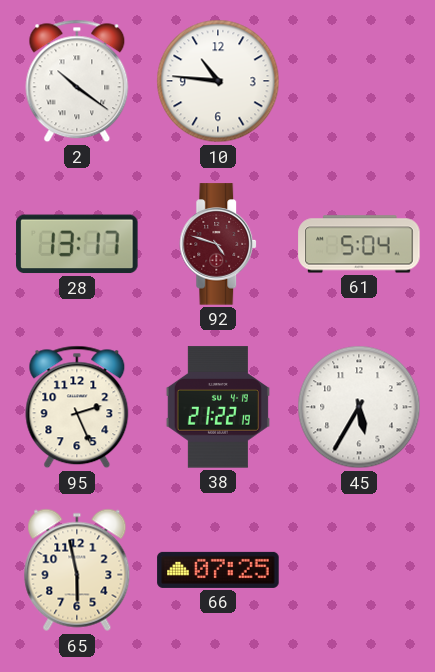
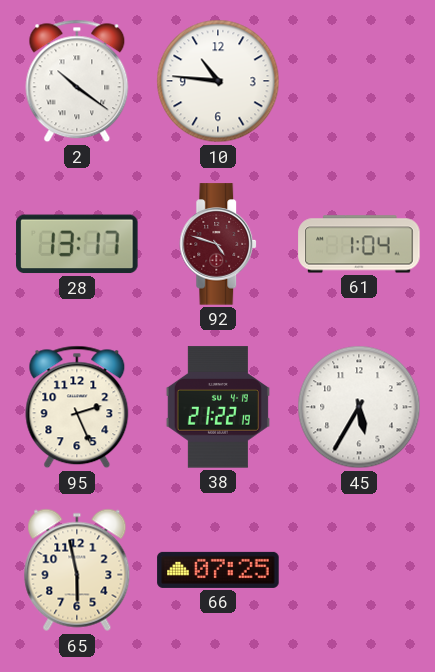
61: 5:04 -> 1:04
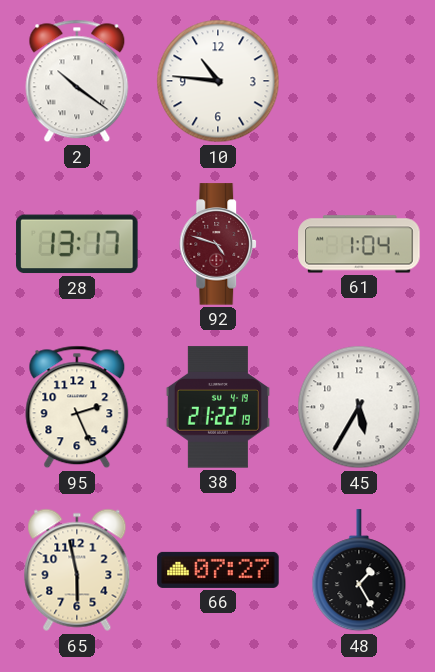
66: 07:25 -> 07:27
48: none -> 1:25
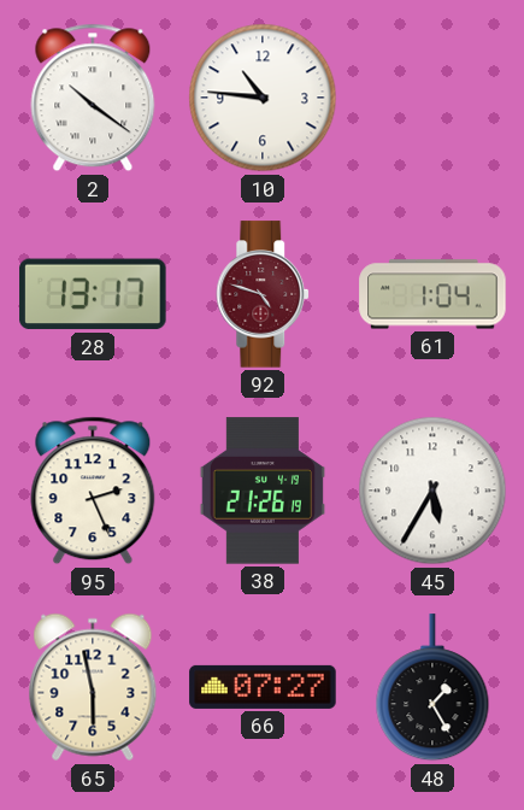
38: 21:22 -> 21:26
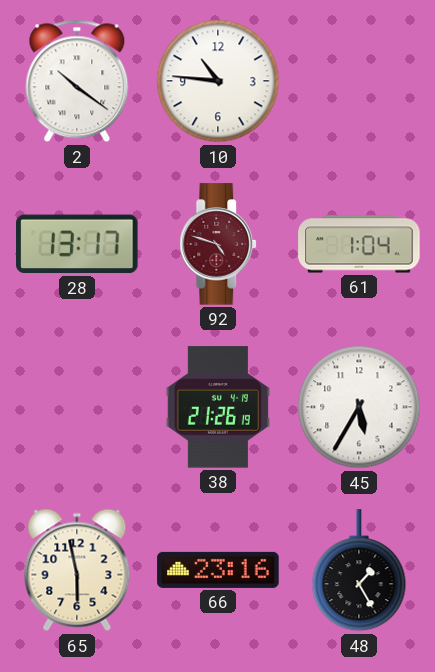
95: 2:26 -> none
66: 07:27 -> 23:16
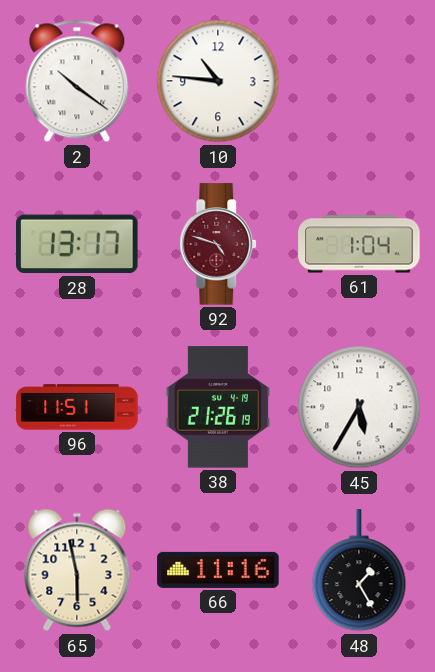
96: none -> 11:51
66: 23:16 -> 11:16
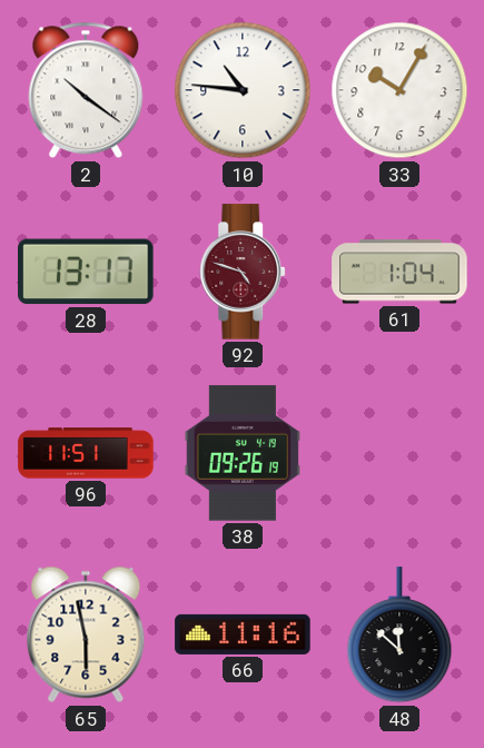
33: none -> 10:05
38: 21:26 -> 09:26
45: 5:35 -> none
48: 1:25 -> 11:52
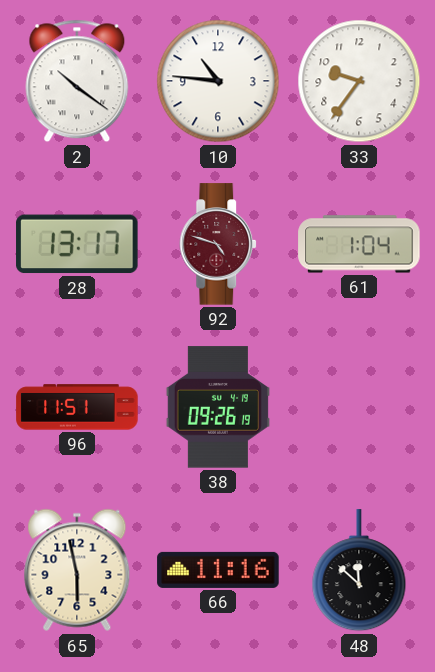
33: 10:05 -> 9:36
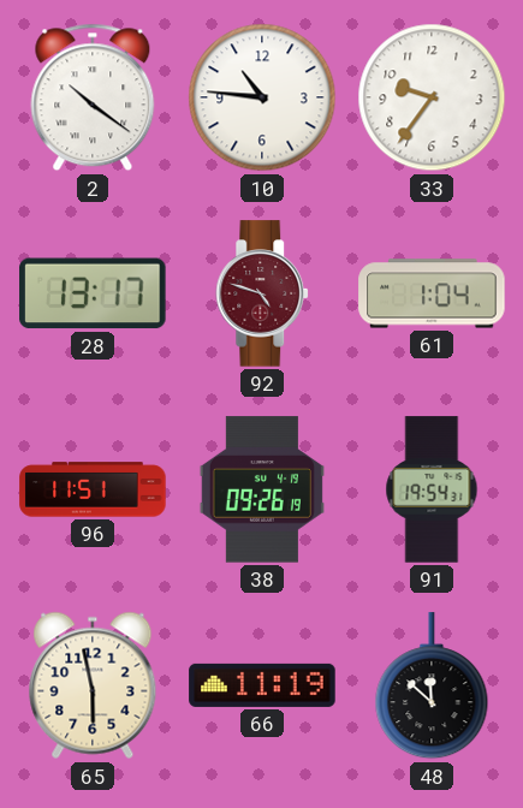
91: none -> 19:54
66: 11:16 -> 11:19
